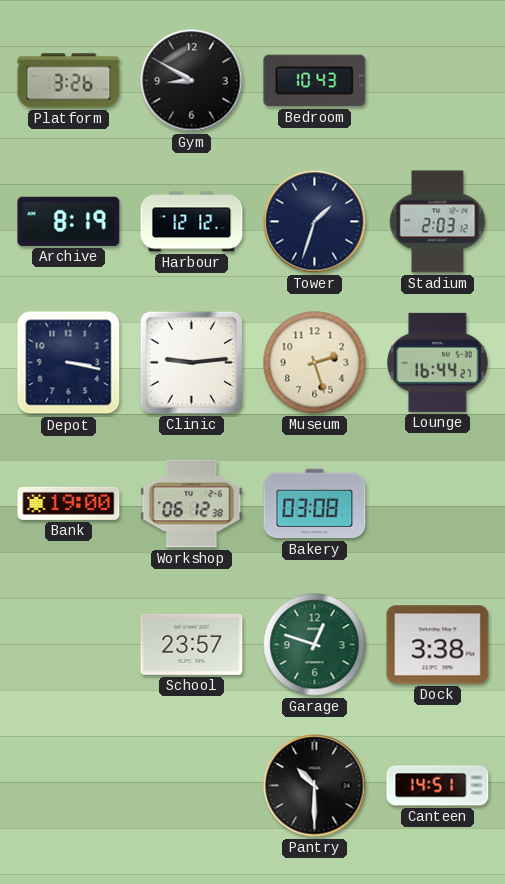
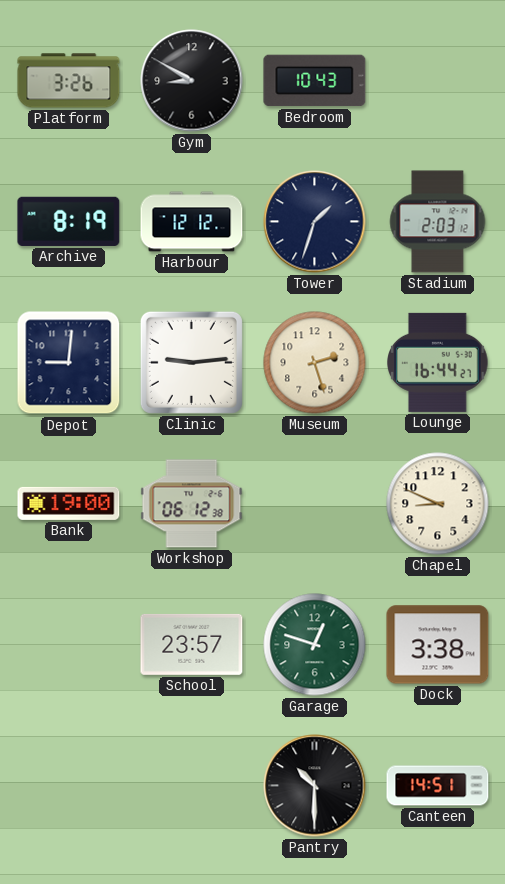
Depot: 3:17 -> 9:01
Bakery: 03:08 -> none
Chapel: none -> 8:49
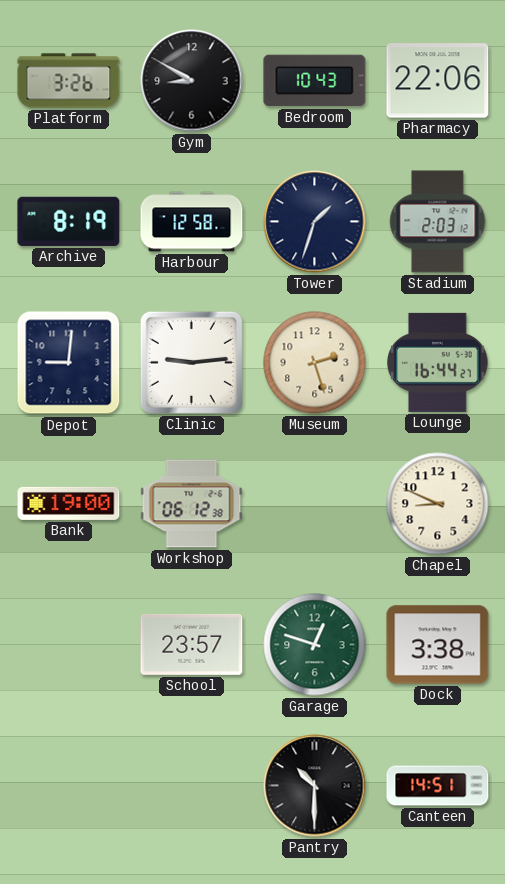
Pharmacy: none -> 22:06
Harbour: 12:12 -> 12:58
